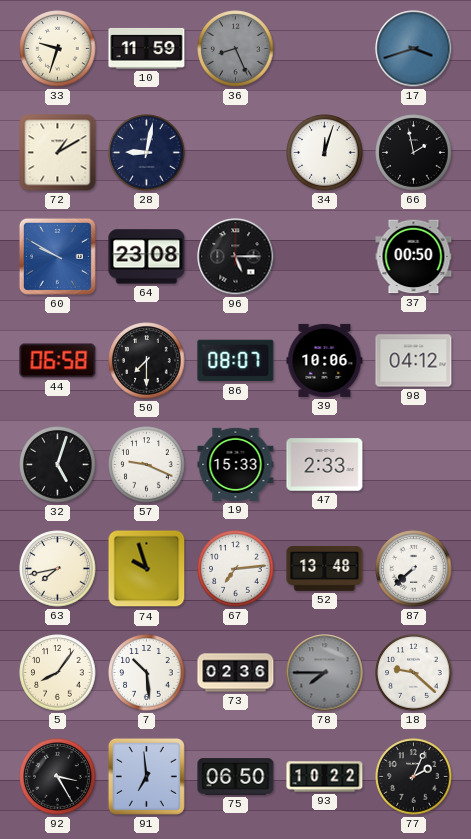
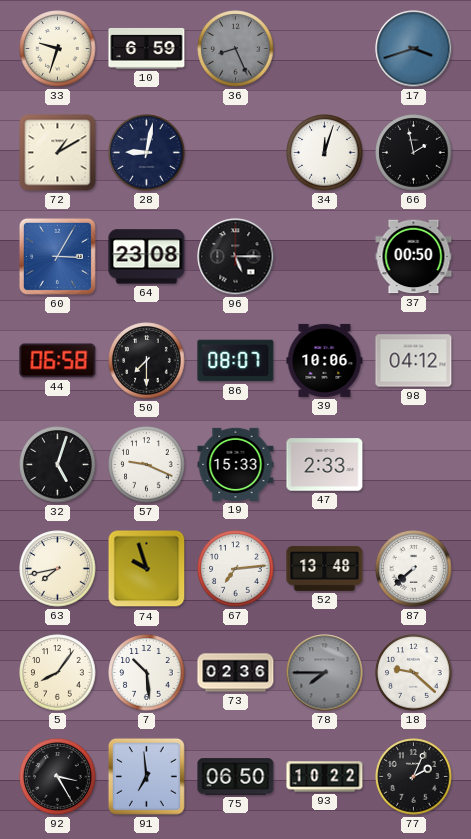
10: 11:59 -> 6:59
60: 9:50 -> 3:05
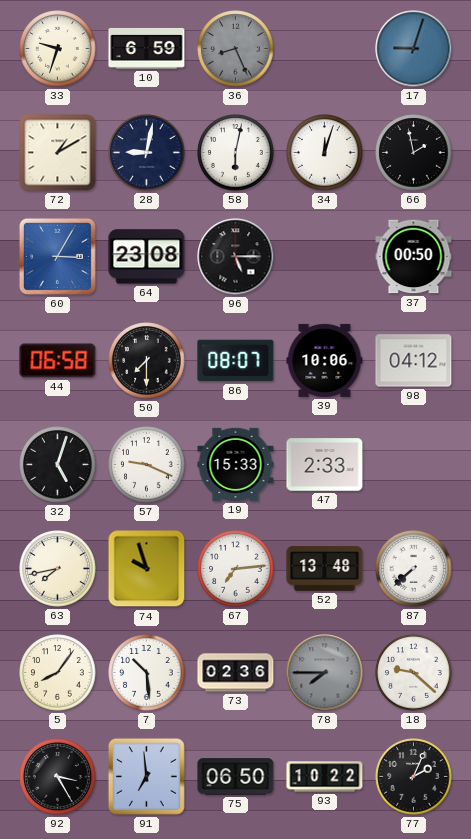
17: 3:42 -> 9:03
58: none -> 6:02
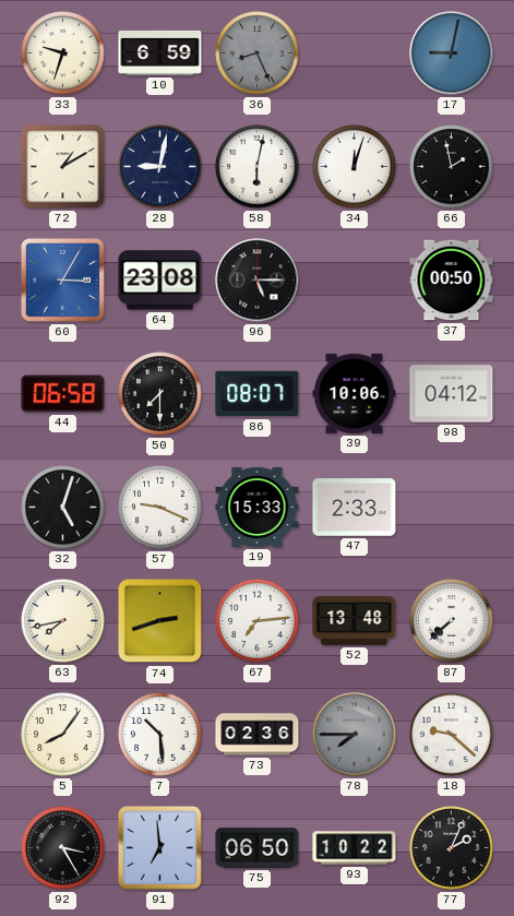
17: 9:03 -> 9:02
74: 9:57 -> 2:42
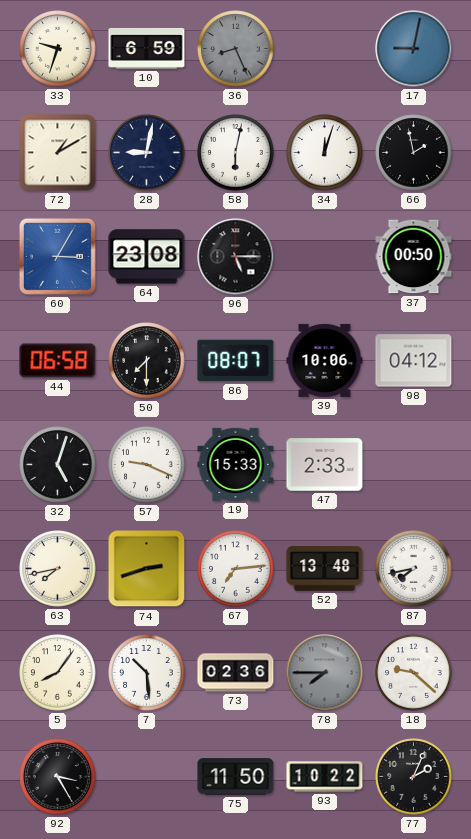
87: 7:38 -> 7:43
91: 6:59 -> none
75: 06:50 -> 11:50
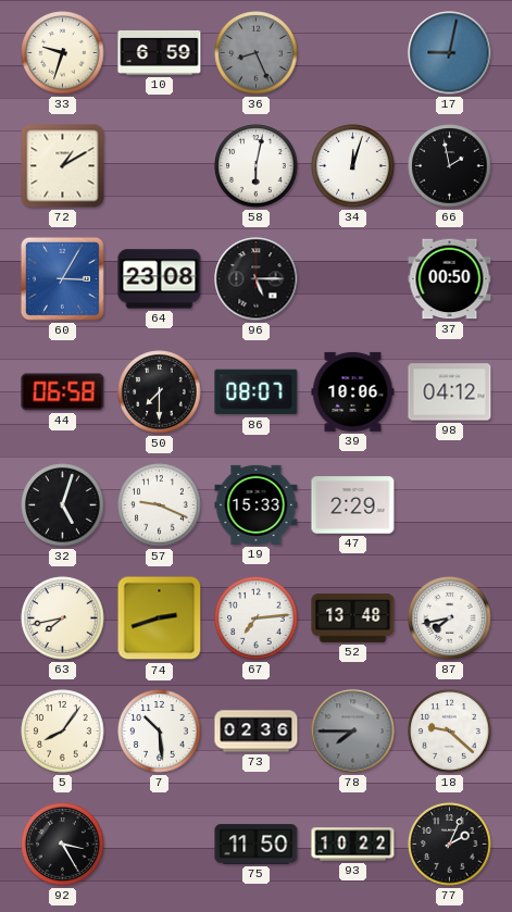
28: 9:02 -> none
47: 2:33 -> 2:29
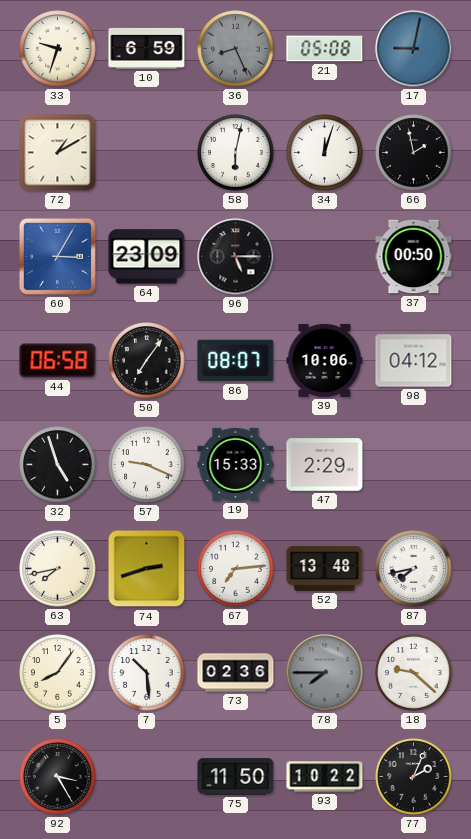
21: none -> 05:08
64: 23:08 -> 23:09
50: 7:30 -> 7:06
32: 5:03 -> 4:57
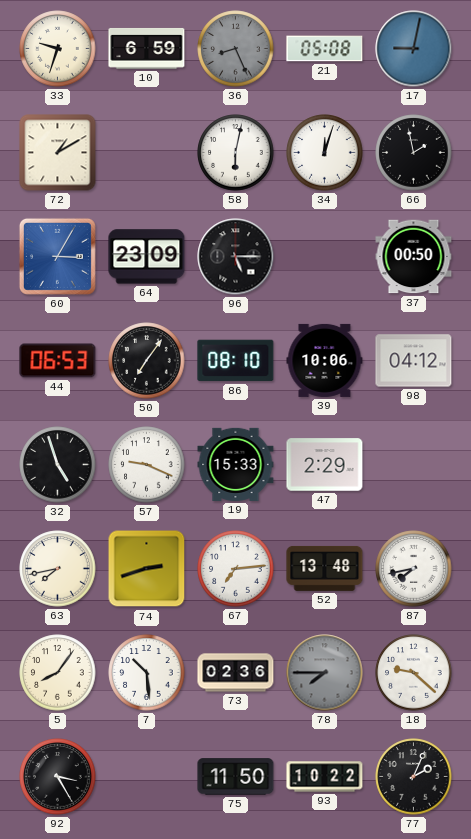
44: 06:58 -> 06:53
86: 08:07 -> 08:10
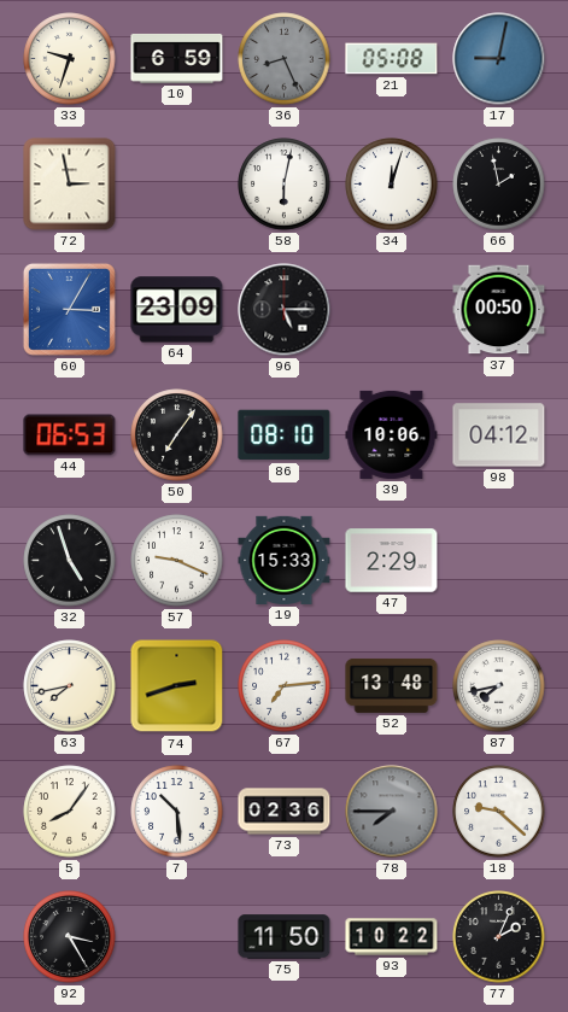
72: 1:10 -> 2:58
